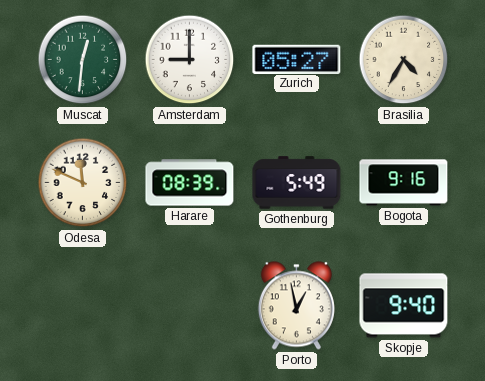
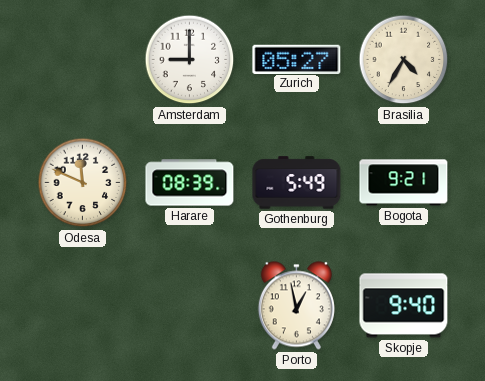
Muscat: 12:31 -> none
Bogota: 9:16 -> 9:21
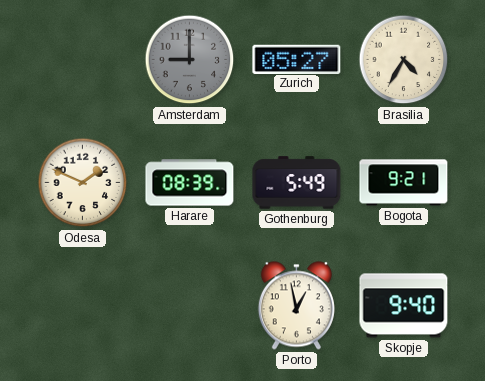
Amsterdam dial: white -> grey
Odesa: 11:49 -> 1:49
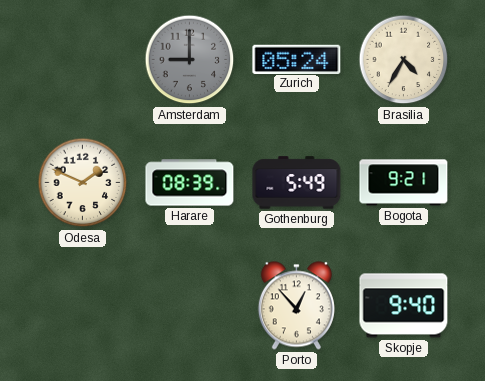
Zurich: 05:27 -> 05:24
Porto: 12:58 -> 12:53
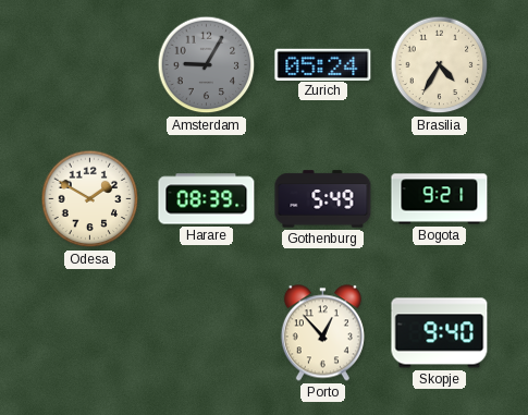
Amsterdam: 9:00 -> 9:05
Odesa: 1:49 -> 1:50
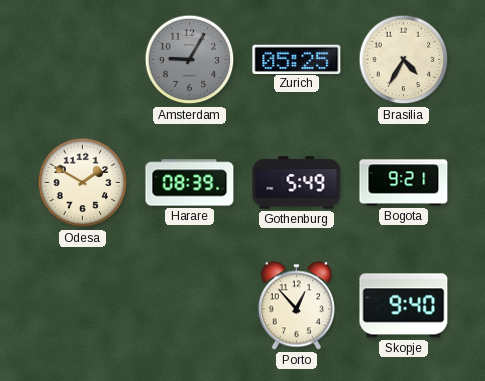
Zurich: 05:24 -> 05:25
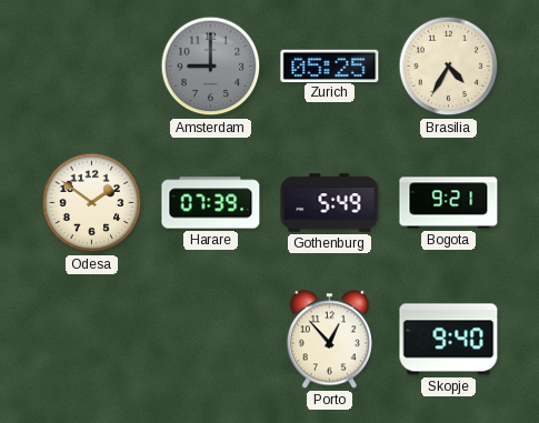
Amsterdam: 9:05 -> 9:00
Odesa: 1:50 -> 1:51
Harare: 08:39 -> 07:39
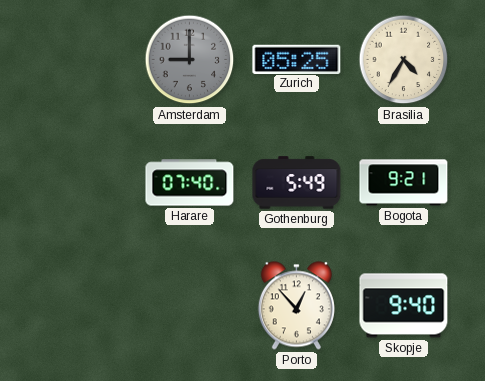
Odesa: 1:51 -> none
Harare: 07:39 -> 07:40
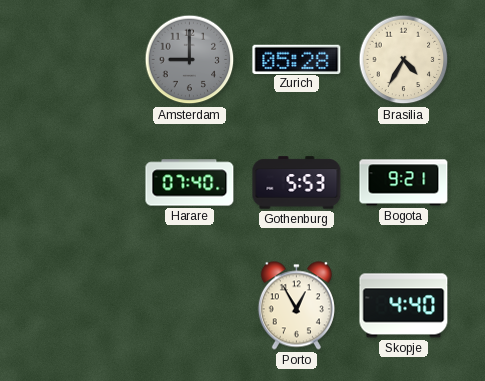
Zurich: 05:25 -> 05:28
Gothenburg: 5:49 -> 5:53
Porto: 12:53 -> 12:55
Skopje: 9:40 -> 4:40
